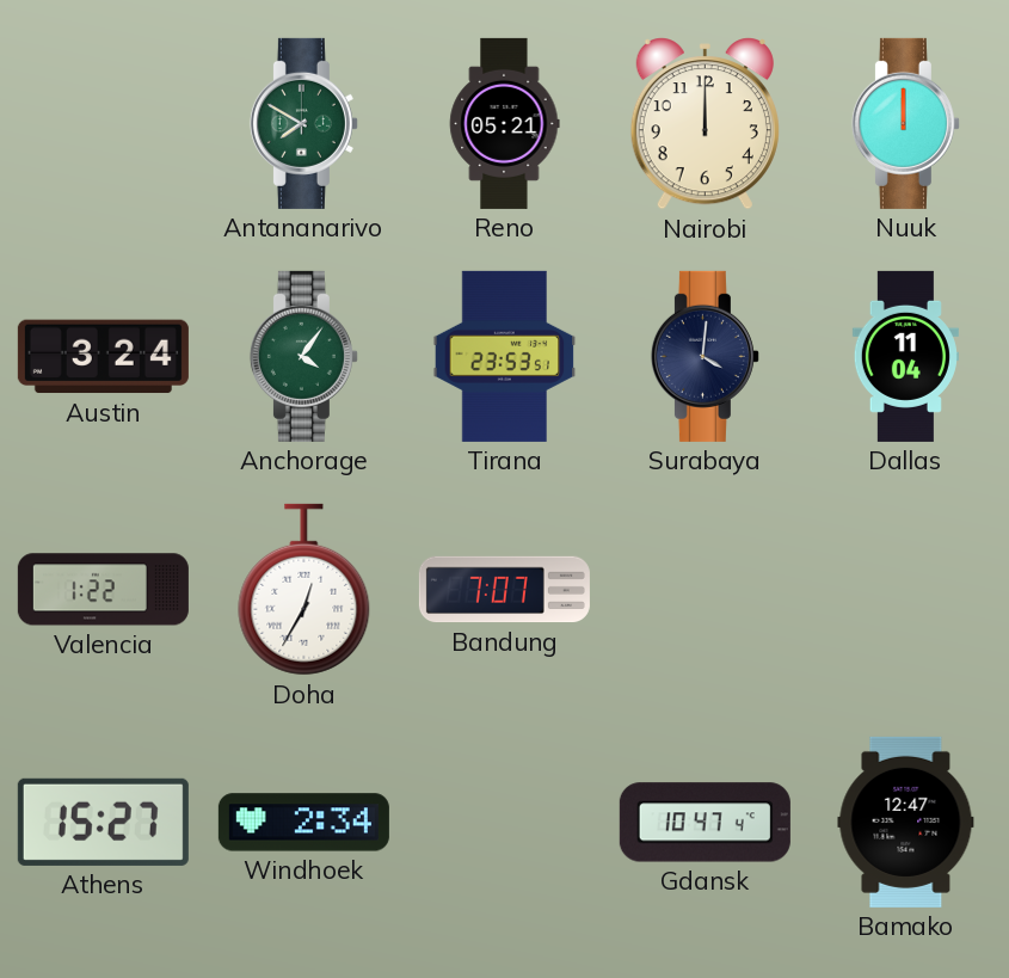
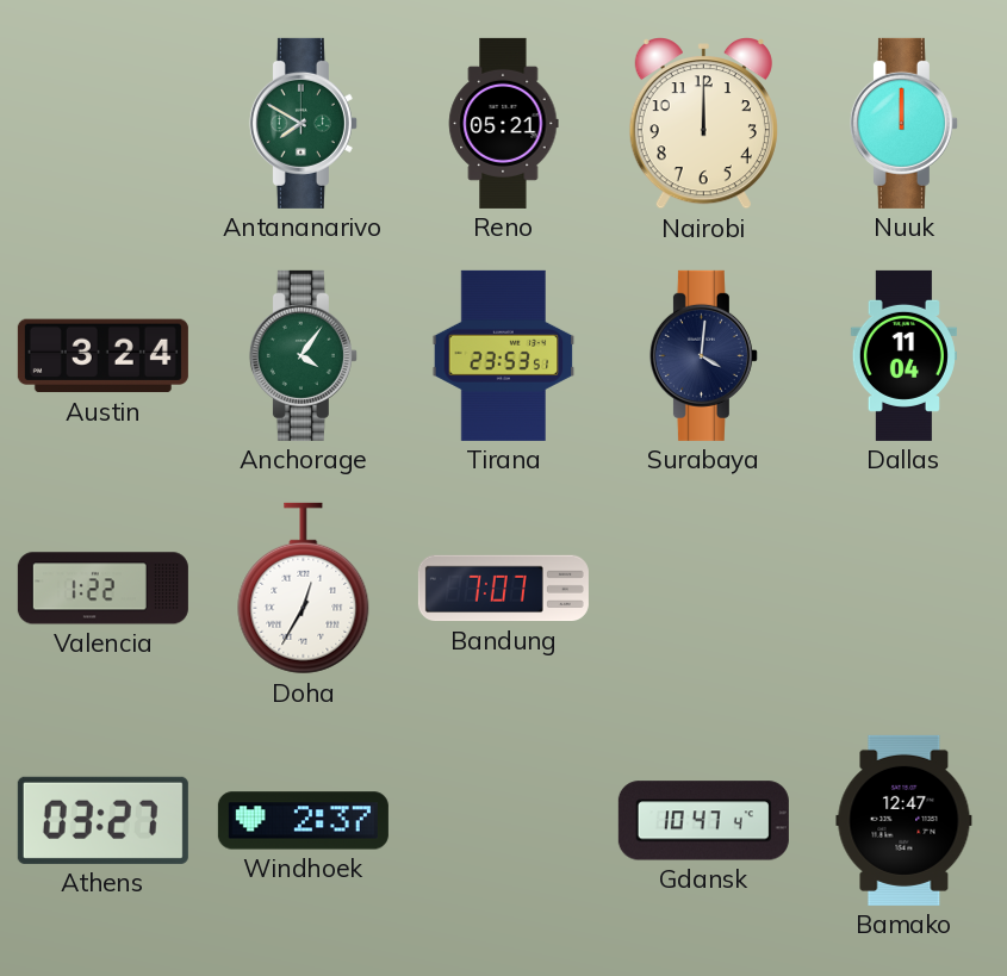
Athens: 15:27 -> 03:27
Windhoek: 2:34 -> 2:37
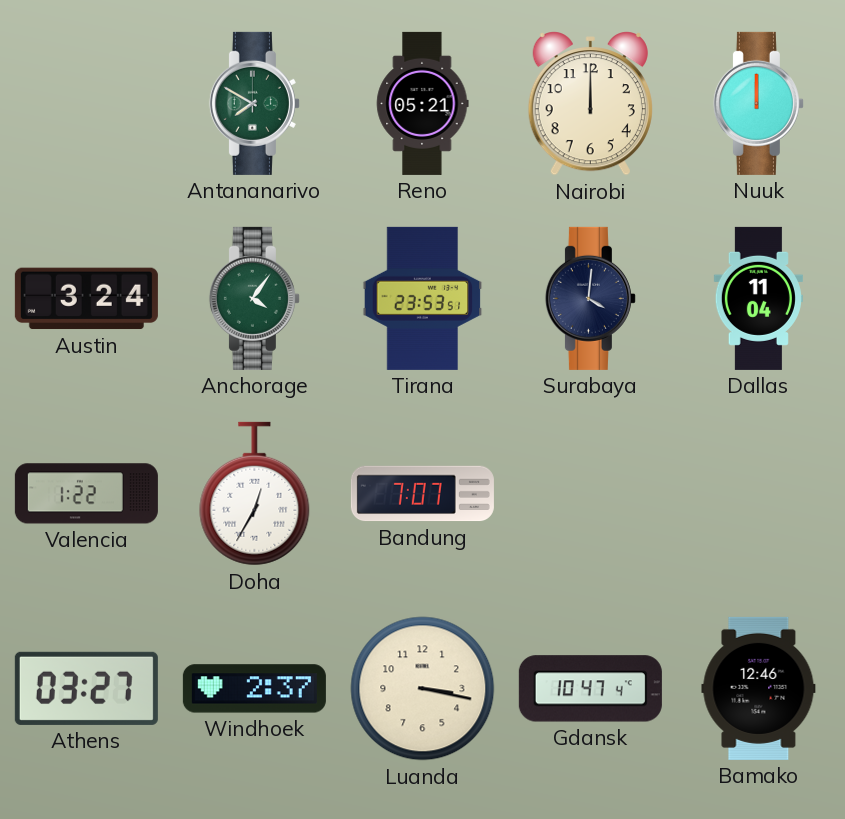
Luanda: none -> 3:17
Bamako: 12:47 -> 12:46
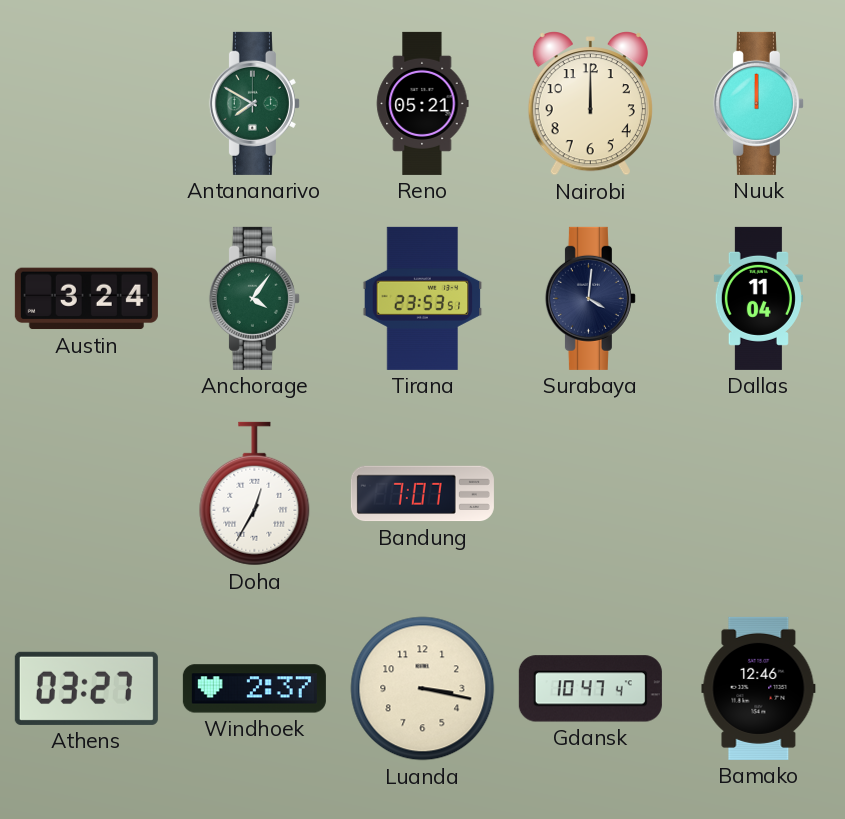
Valencia: 1:22 -> none
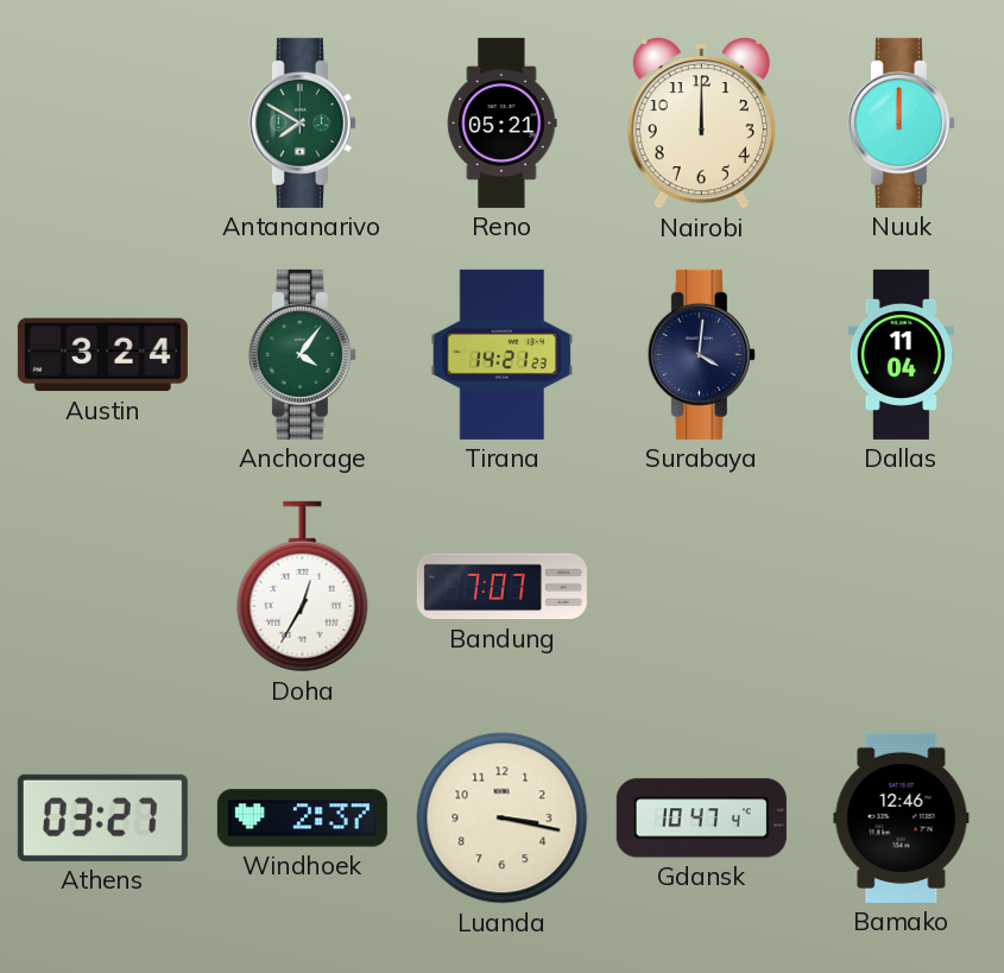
Tirana: 23:53 -> 14:21
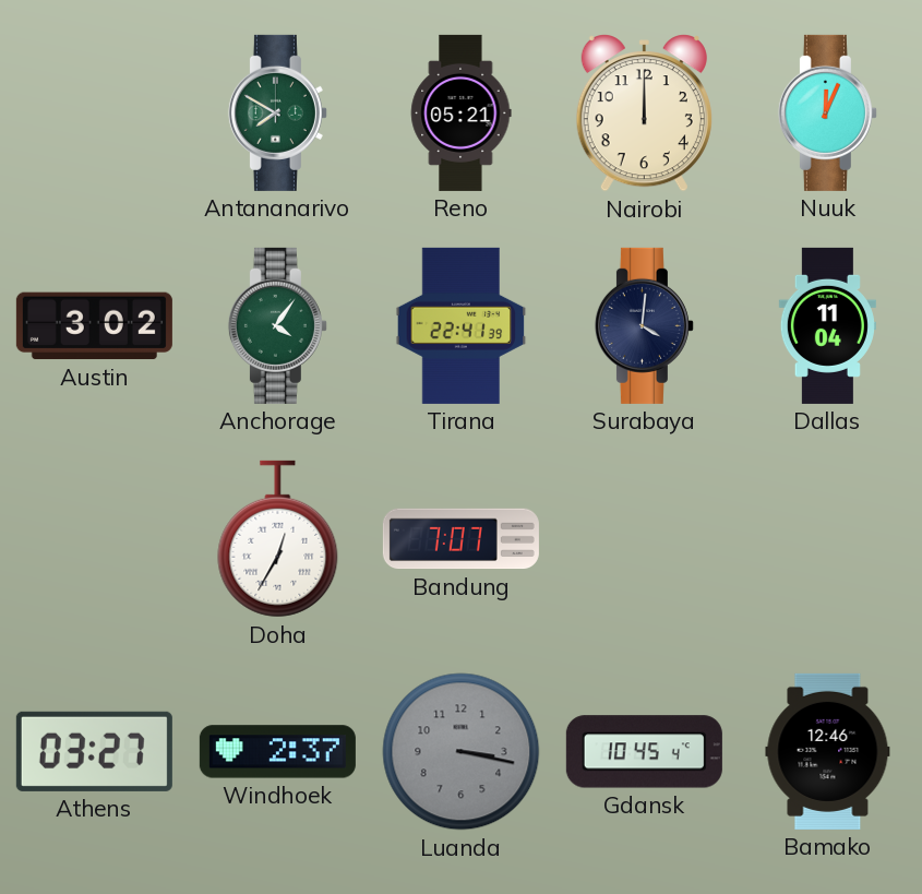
Nuuk: 12:00 -> 12:04
Austin: 3:24 -> 3:02
Tirana: 14:21 -> 22:41
Luanda dial: cream -> grey
Gdansk: 10:47 -> 10:45
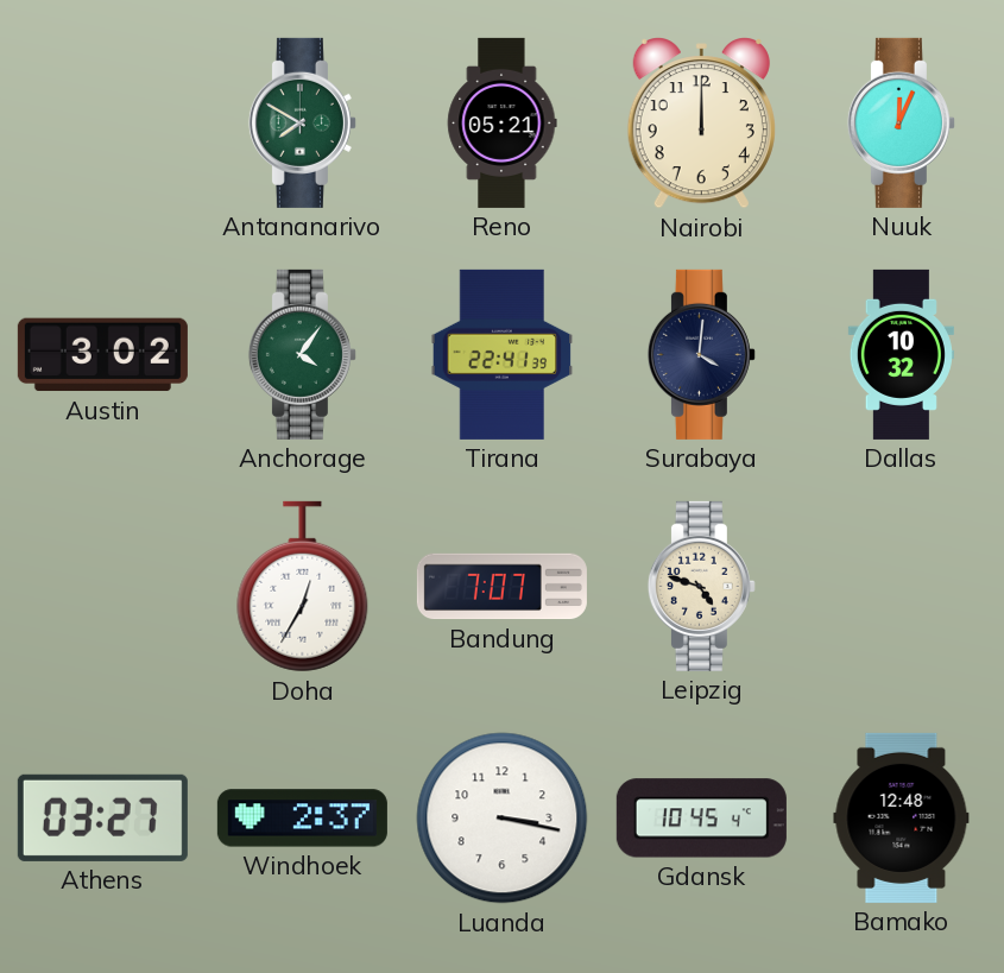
Dallas: 11:04 -> 10:32
Leipzig: none -> 4:48
Luanda dial: grey -> white
Bamako: 12:46 -> 12:48
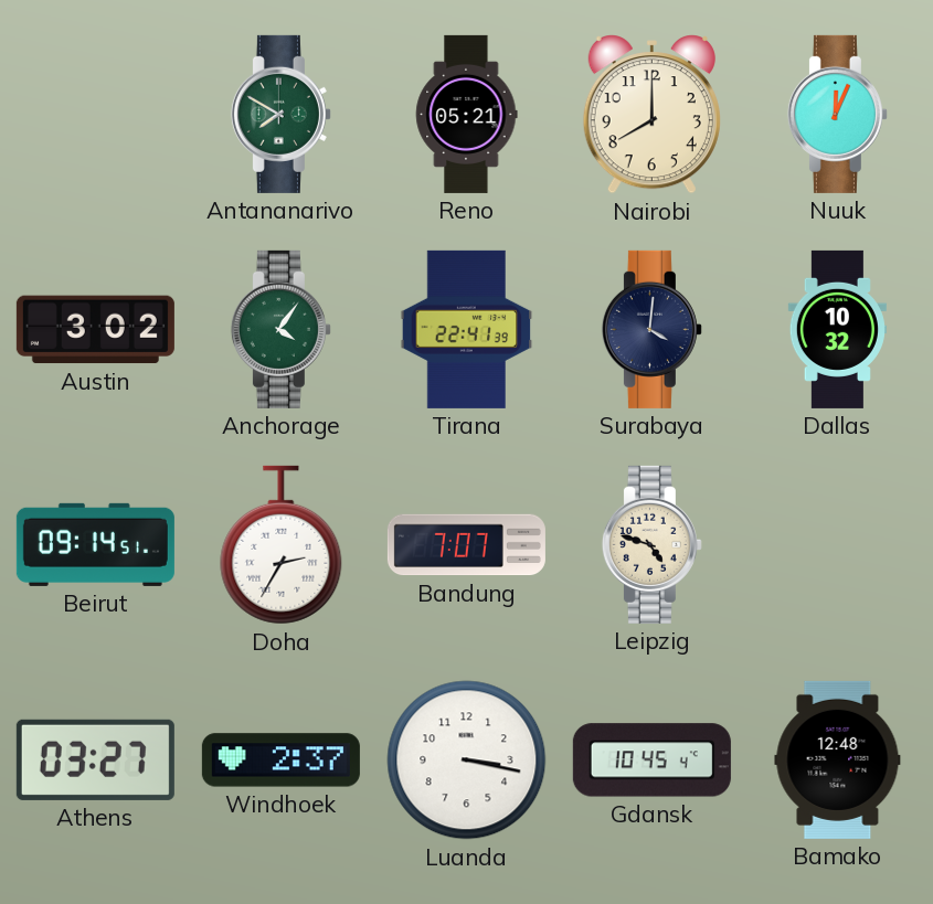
Nairobi: 12:00 -> 8:00
Beirut: none -> 09:14
Doha: 12:35 -> 2:35
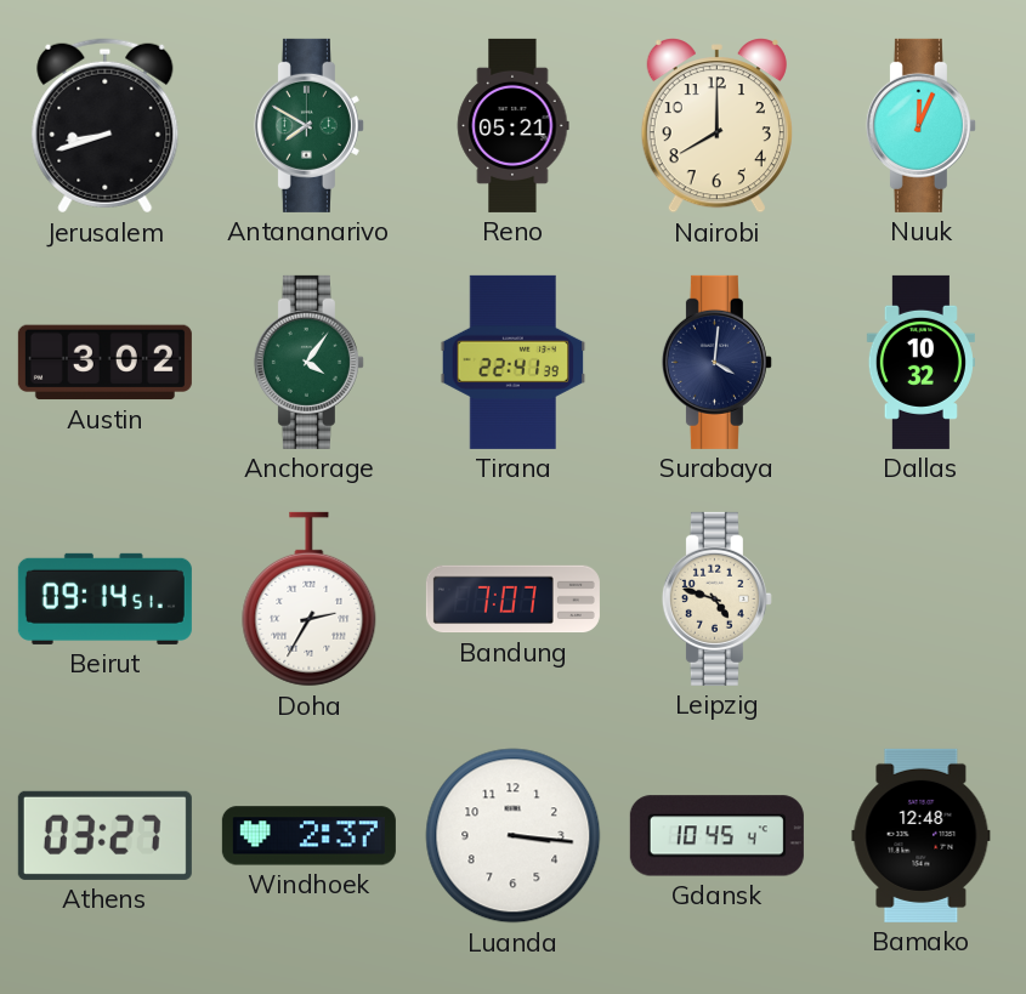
Jerusalem: none -> 8:42
Luanda: 3:17 -> 3:16
